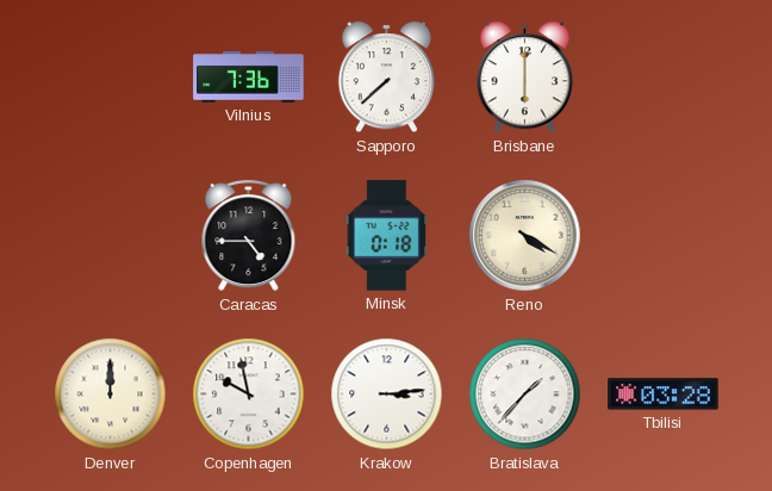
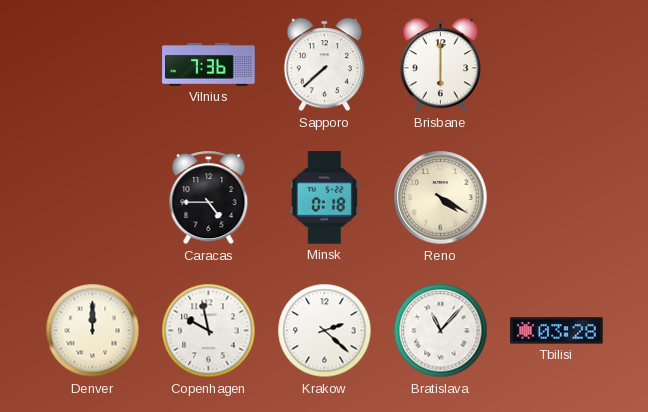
Krakow: 3:14 -> 2:22
Bratislava: 1:37 -> 11:07
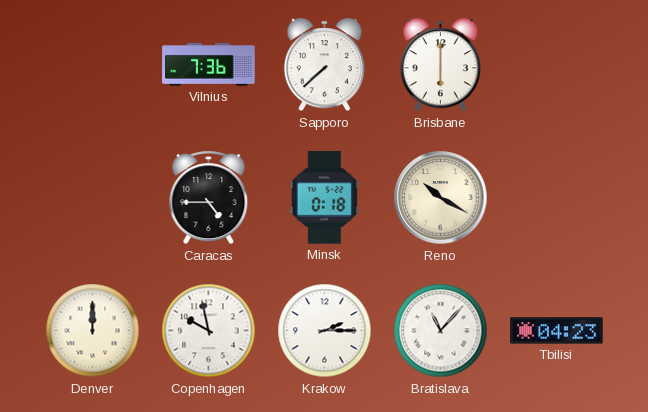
Reno: 4:20 -> 10:20
Krakow: 2:22 -> 2:15
Tbilisi: 03:28 -> 04:23
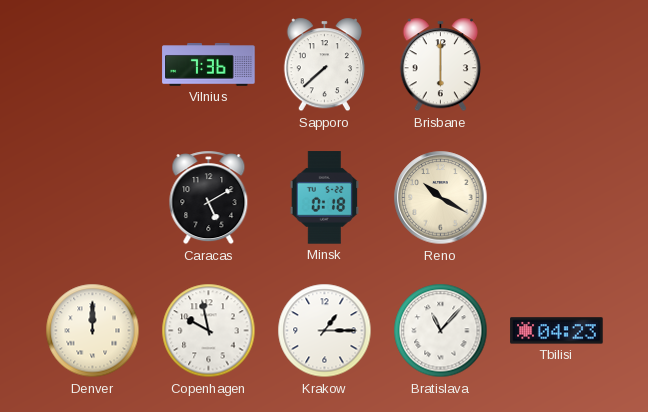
Caracas: 4:45 -> 5:10
Krakow: 2:15 -> 1:15
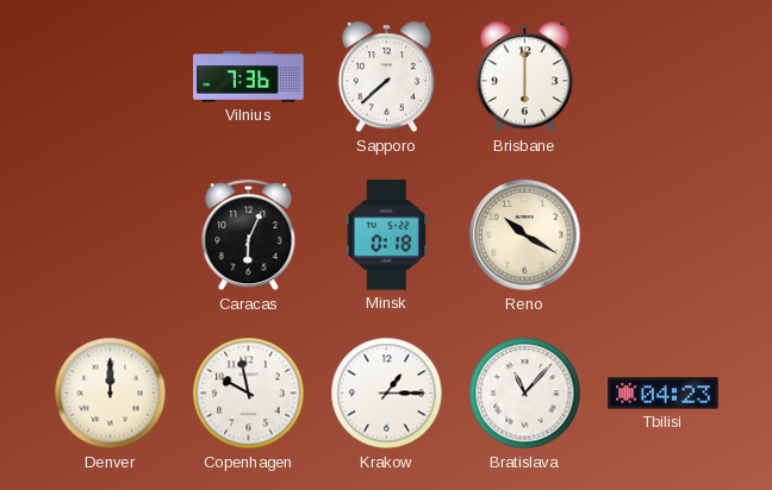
Caracas: 5:10 -> 6:04
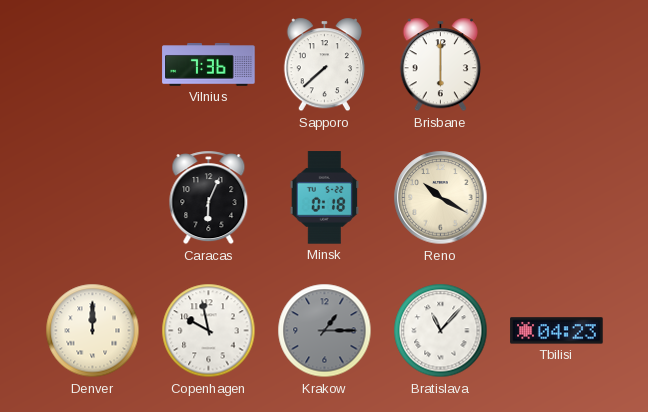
Krakow dial: white -> grey
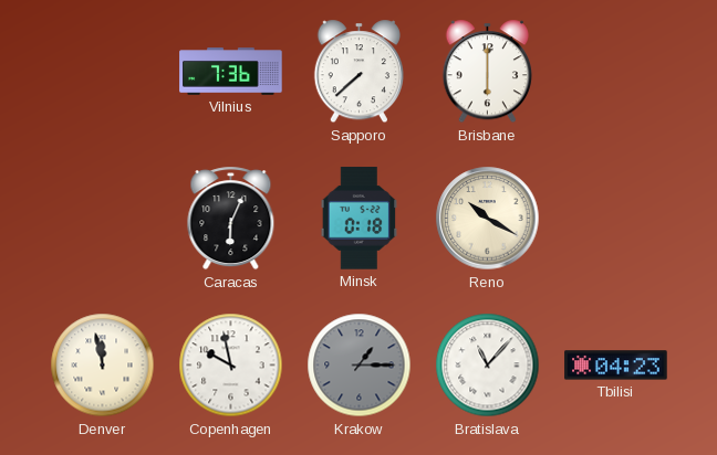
Denver: 12:00 -> 11:58
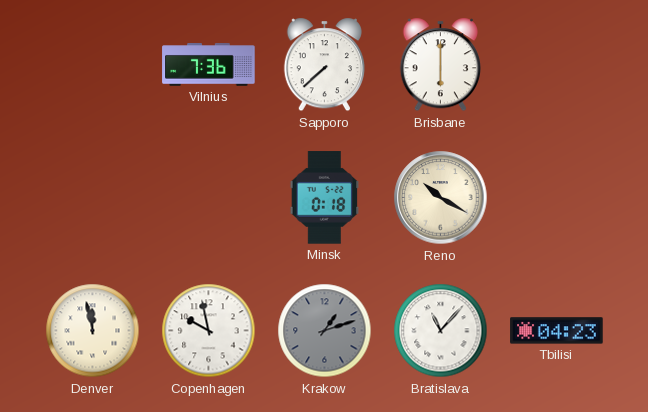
Caracas: 6:04 -> none
Krakow: 1:15 -> 1:12
